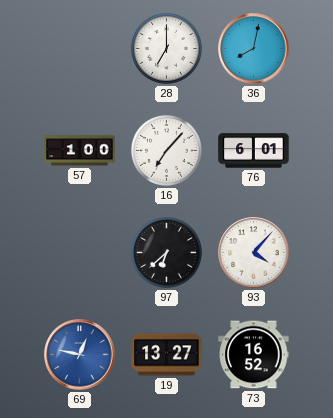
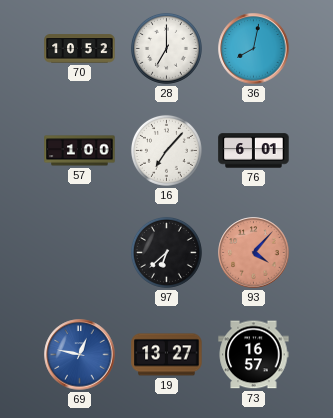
70: none -> 10:52
93 dial: white -> salmon
73: 16:52 -> 16:57
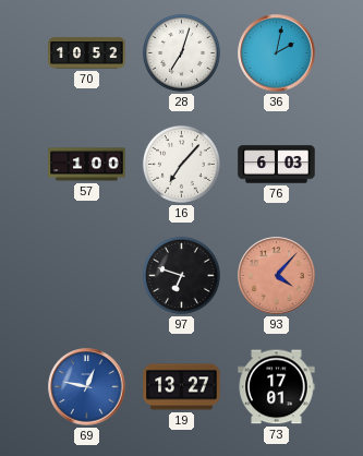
28: 7:00 -> 7:03
36: 8:02 -> 2:02
76: 6:01 -> 6:03
97: 6:38 -> 6:48
73: 16:57 -> 17:01
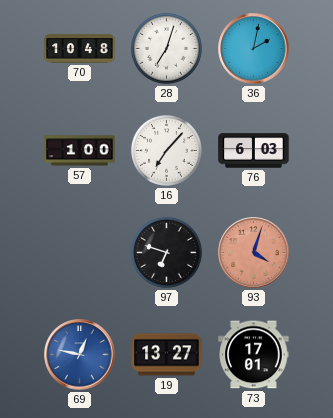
70: 10:52 -> 10:48
93: 4:07 -> 4:03
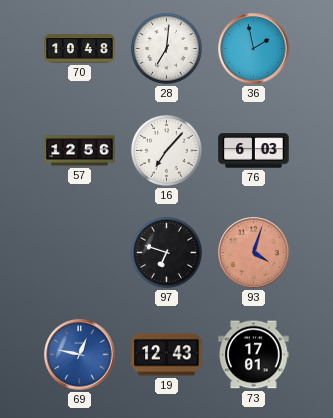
28: 7:03 -> 7:01
36: 2:02 -> 1:58
57: 1:00 -> 12:56
19: 13:27 -> 12:43
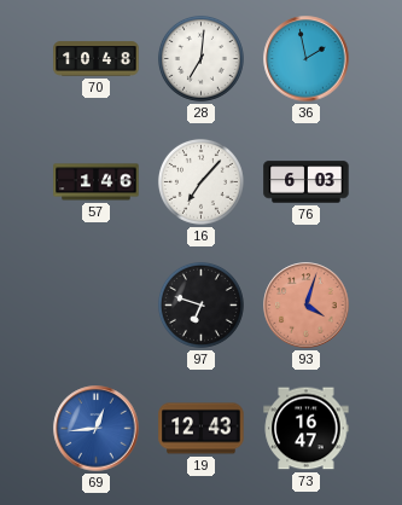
57: 12:56 -> 1:46
69: 12:47 -> 12:44
73: 17:01 -> 16:47
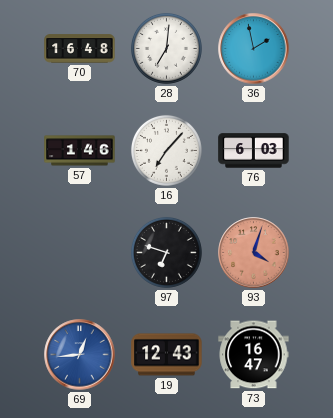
70: 10:48 -> 16:48
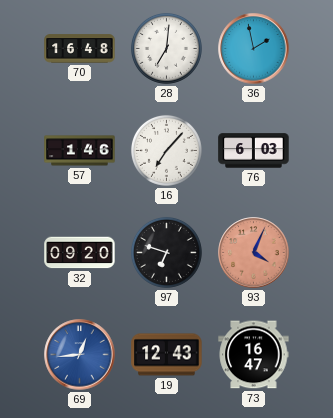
32: none -> 09:20
93: 4:03 -> 4:04
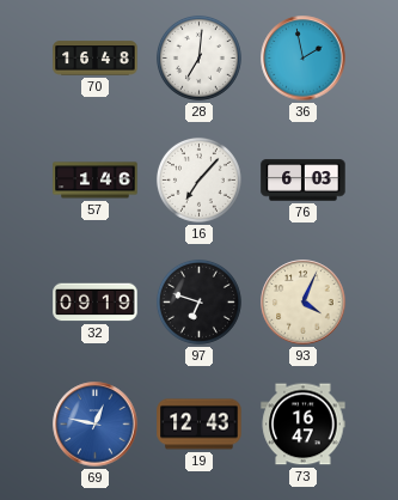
32: 09:20 -> 09:19
93 dial: salmon -> cream
69: 12:44 -> 12:47
